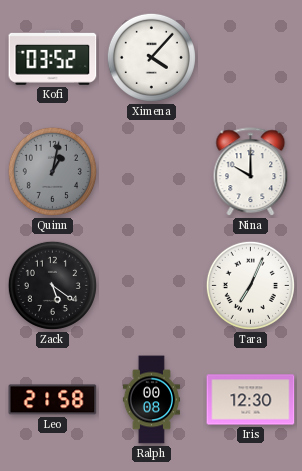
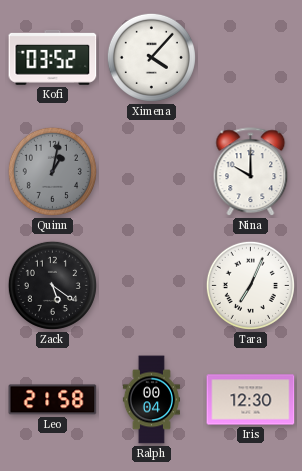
Ralph: 00:08 -> 00:04
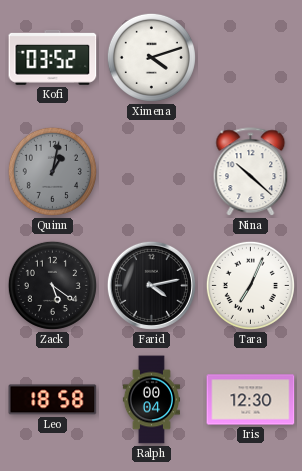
Ximena: 4:07 -> 4:12
Nina: 10:00 -> 10:22
Farid: none -> 4:13
Leo: 21:58 -> 18:58
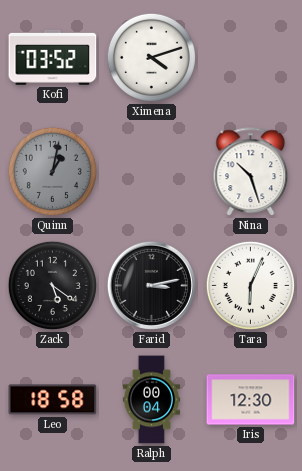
Nina: 10:22 -> 10:27
Farid: 4:13 -> 3:13
Tara: 7:04 -> 6:04
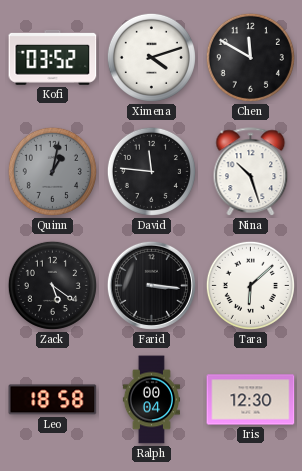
Chen: none -> 11:50
David: none -> 11:46
Farid: 3:13 -> 3:16
Tara: 6:04 -> 6:08
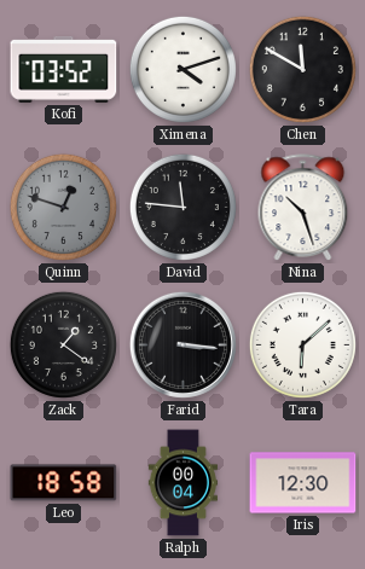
Quinn: 1:02 -> 12:48
Zack: 5:21 -> 1:21
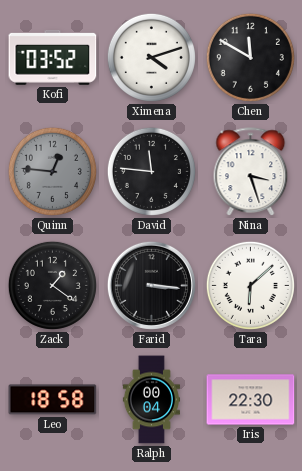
Quinn: 12:48 -> 12:46
Nina: 10:27 -> 3:27
Iris: 12:30 -> 22:30
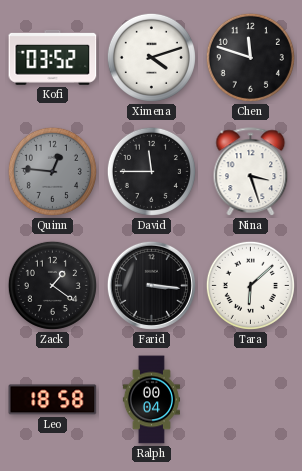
Chen: 11:50 -> 11:48
David: 11:46 -> 11:45
Iris: 22:30 -> none
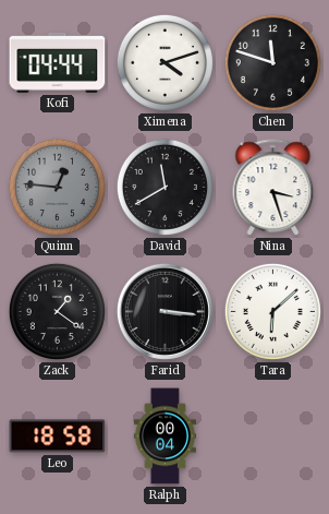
Kofi: 03:52 -> 04:44
David: 11:45 -> 11:40
